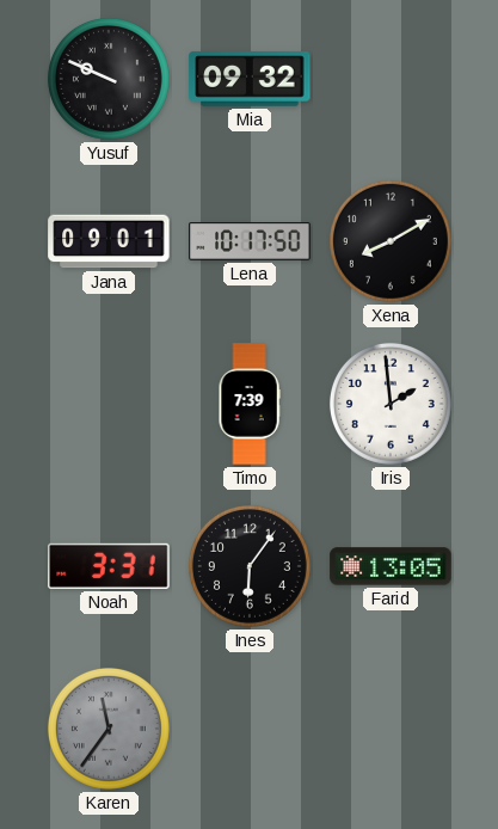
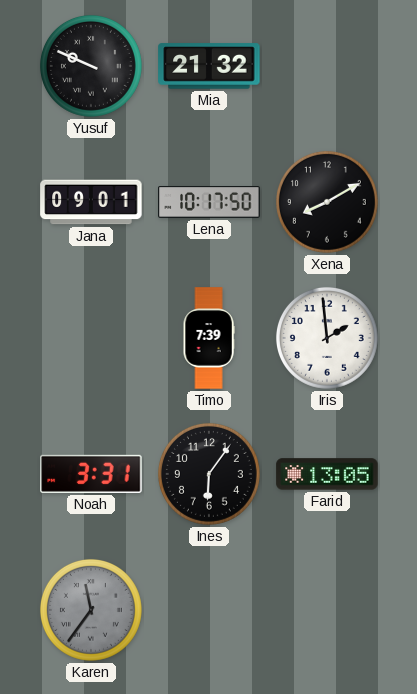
Mia: 09:32 -> 21:32
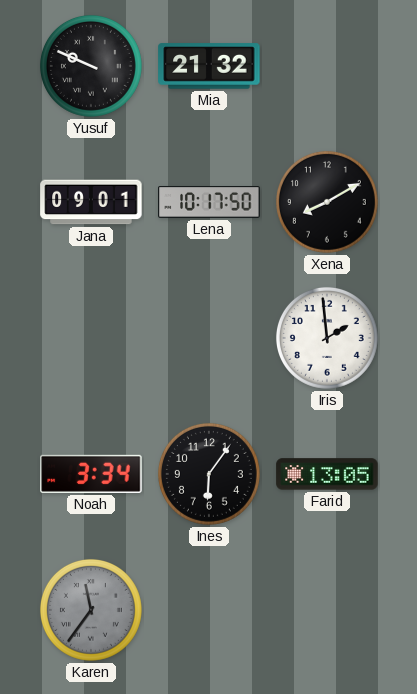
Timo: 7:39 -> none
Noah: 3:31 -> 3:34
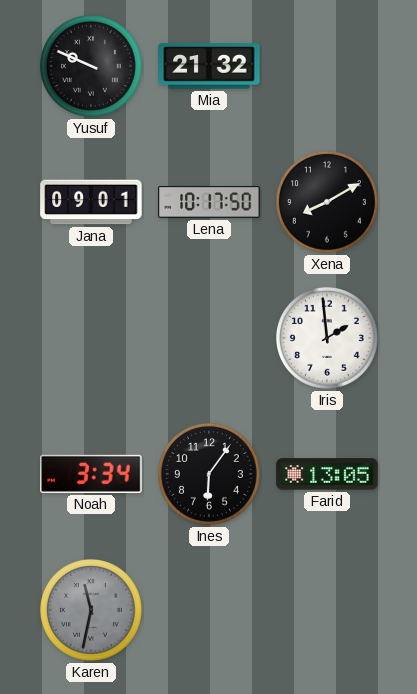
Karen: 11:36 -> 11:32
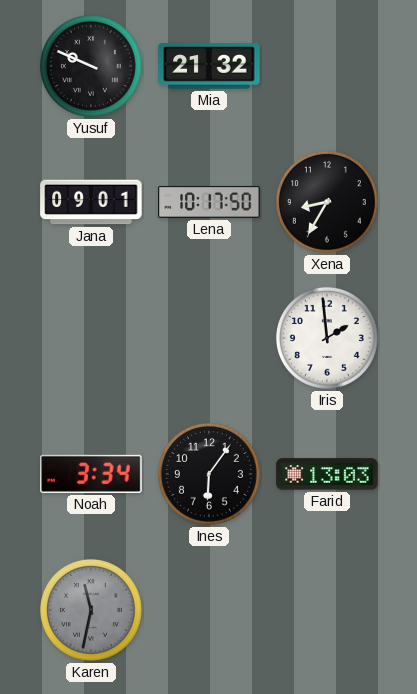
Xena: 8:10 -> 8:35
Farid: 13:05 -> 13:03
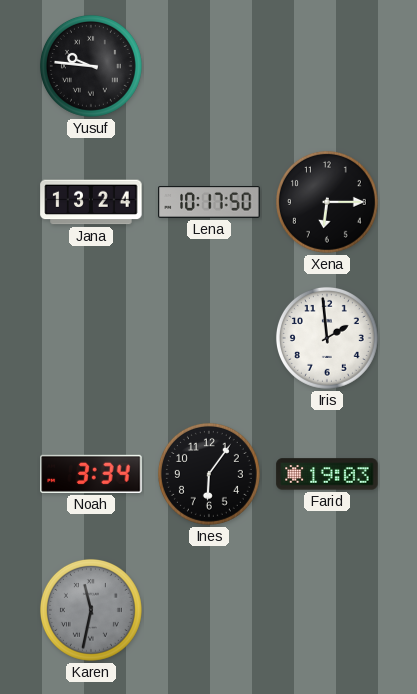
Yusuf: 9:49 -> 9:46
Mia: 21:32 -> none
Jana: 09:01 -> 13:24
Xena: 8:35 -> 6:15
Farid: 13:03 -> 19:03
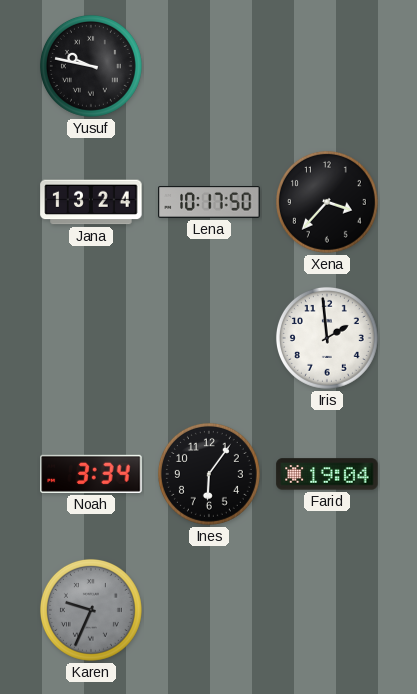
Yusuf: 9:46 -> 9:47
Xena: 6:15 -> 3:37
Farid: 19:03 -> 19:04
Karen: 11:32 -> 9:34
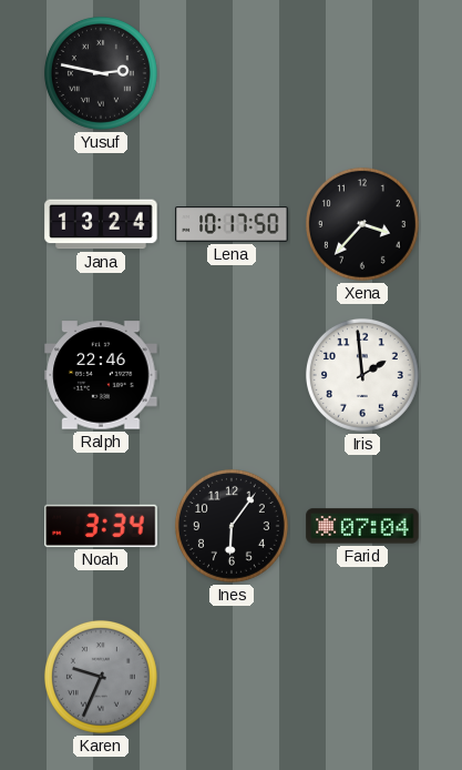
Yusuf: 9:47 -> 2:47
Ralph: none -> 22:46
Farid: 19:04 -> 07:04
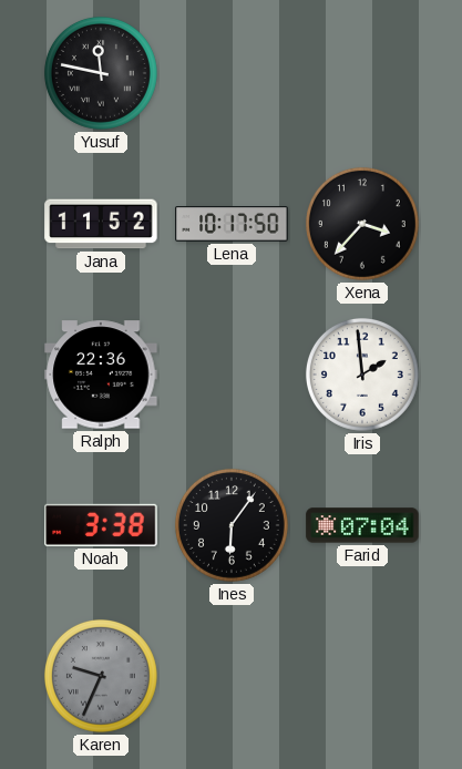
Yusuf: 2:47 -> 11:47
Jana: 13:24 -> 11:52
Ralph: 22:46 -> 22:36
Noah: 3:34 -> 3:38
